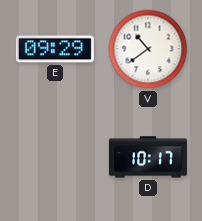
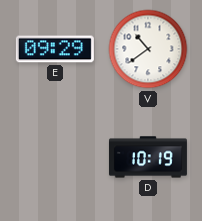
D: 10:17 -> 10:19
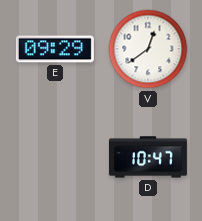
V: 10:39 -> 12:39
D: 10:19 -> 10:47
